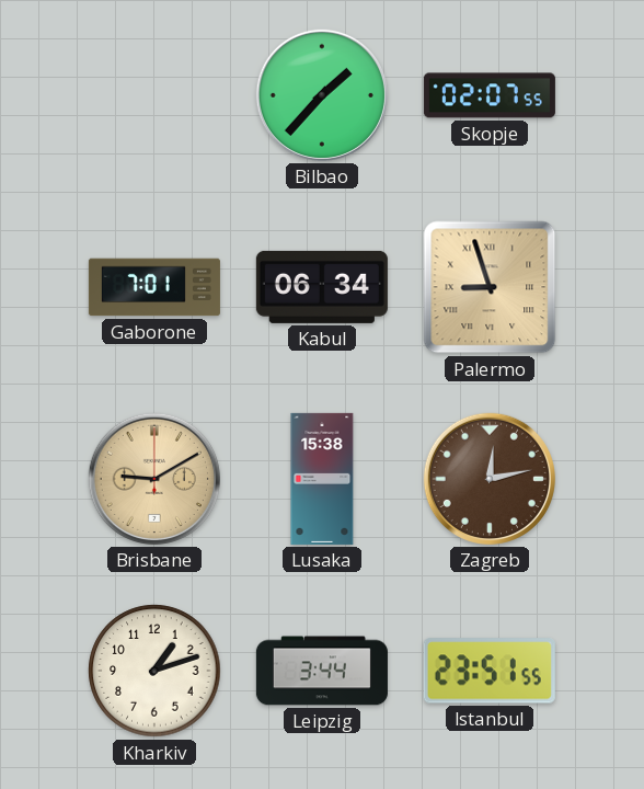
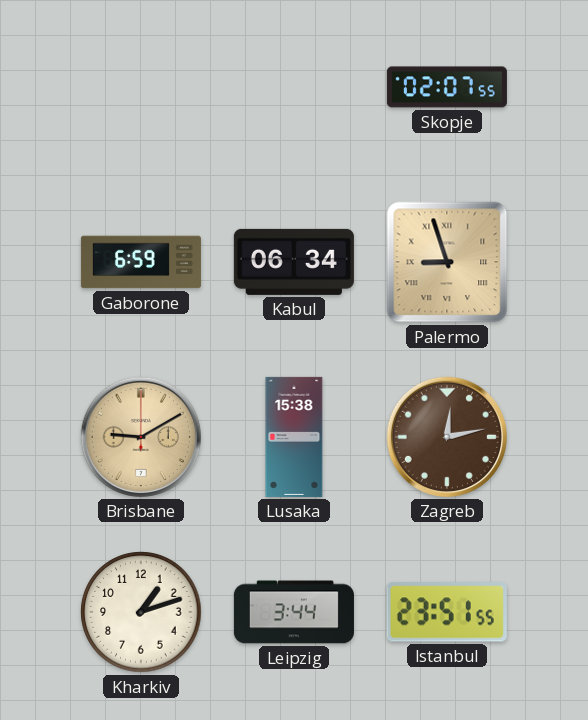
Bilbao: 1:37 -> none
Gaborone: 7:01 -> 6:59
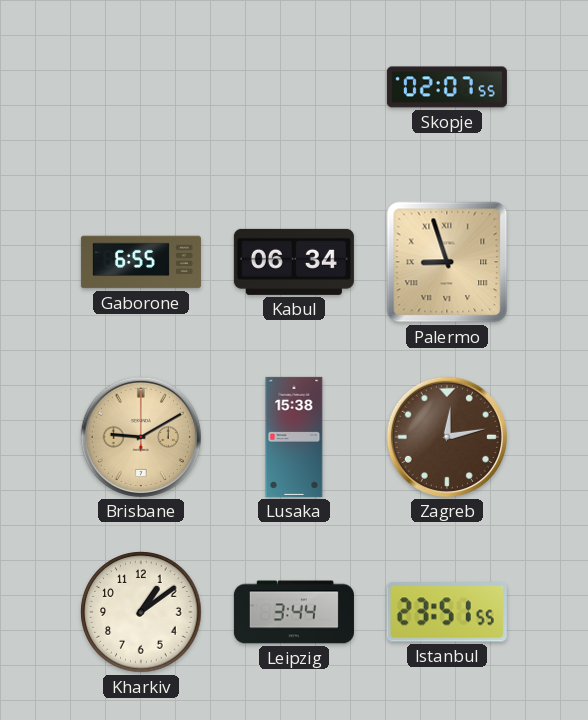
Gaborone: 6:59 -> 6:55
Kharkiv: 1:12 -> 1:09
